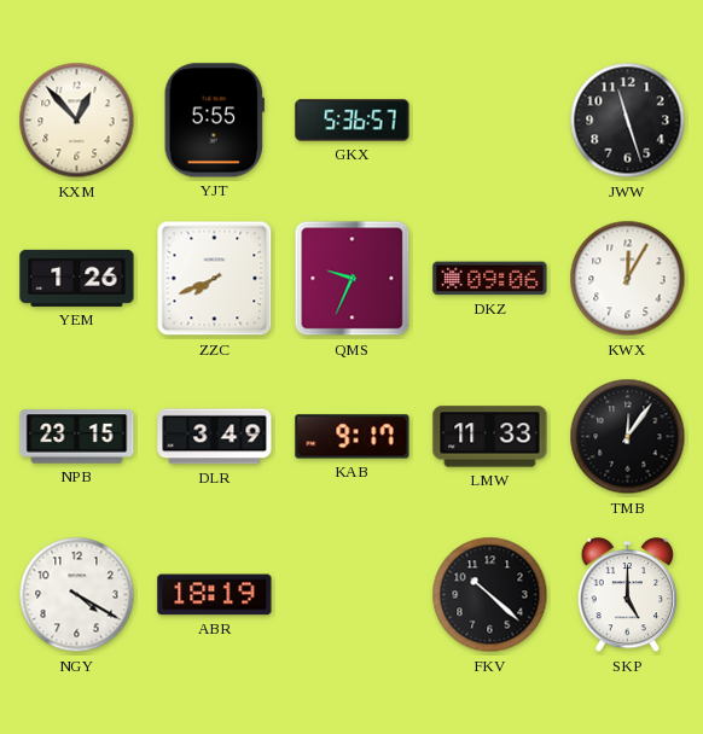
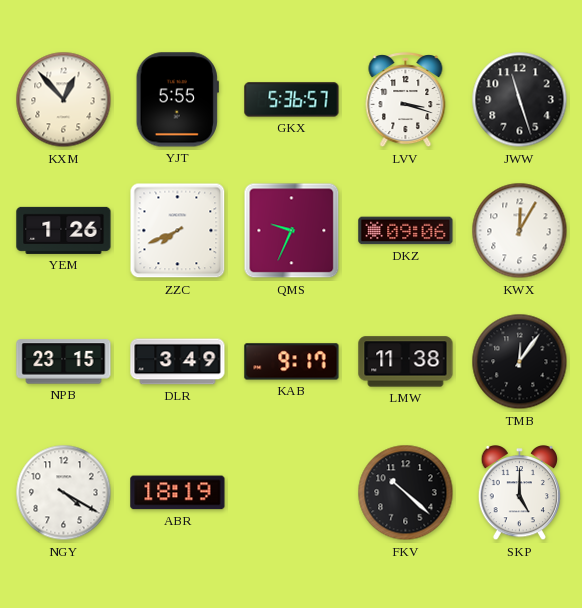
LVV: none -> 3:18
LMW: 11:33 -> 11:38
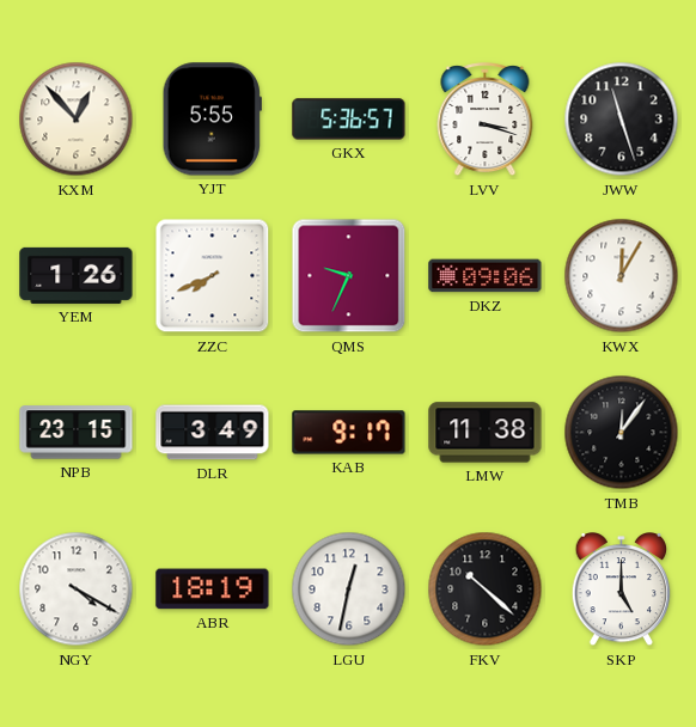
LGU: none -> 12:32
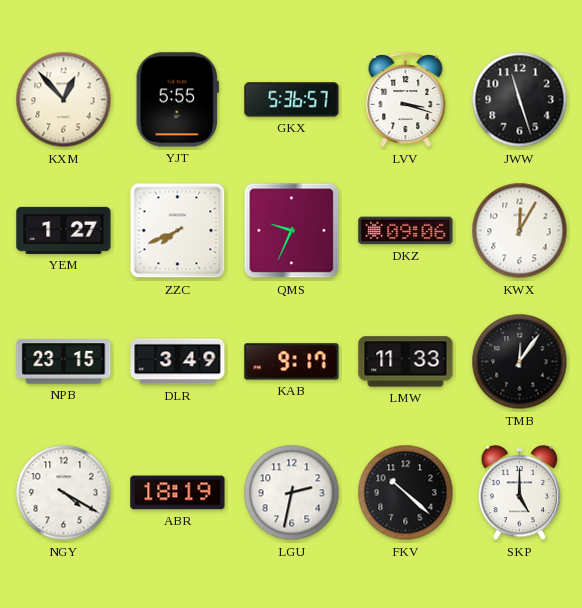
YEM: 1:26 -> 1:27
LMW: 11:38 -> 11:33
LGU: 12:32 -> 2:32
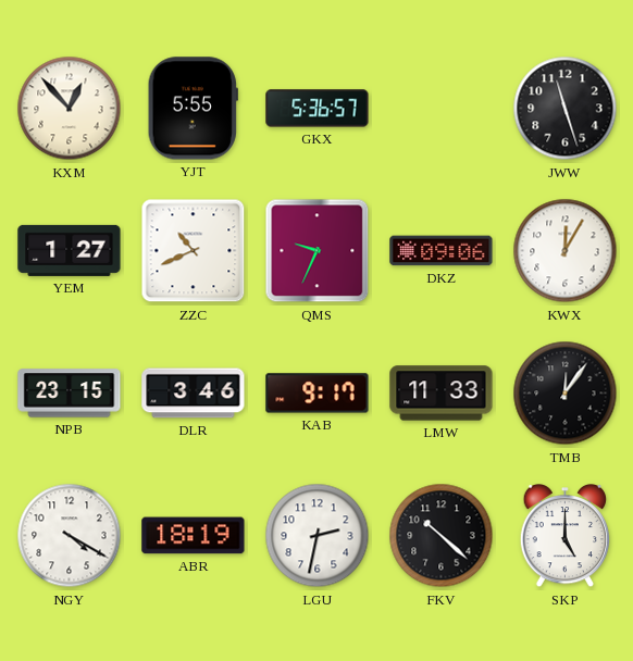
LVV: 3:18 -> none
ZZC: 7:41 -> 10:41
DLR: 3:49 -> 3:46
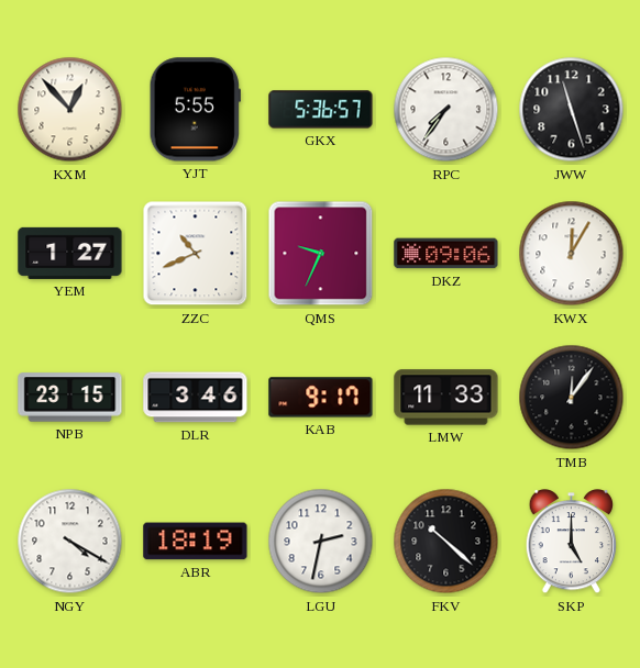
RPC: none -> 7:36
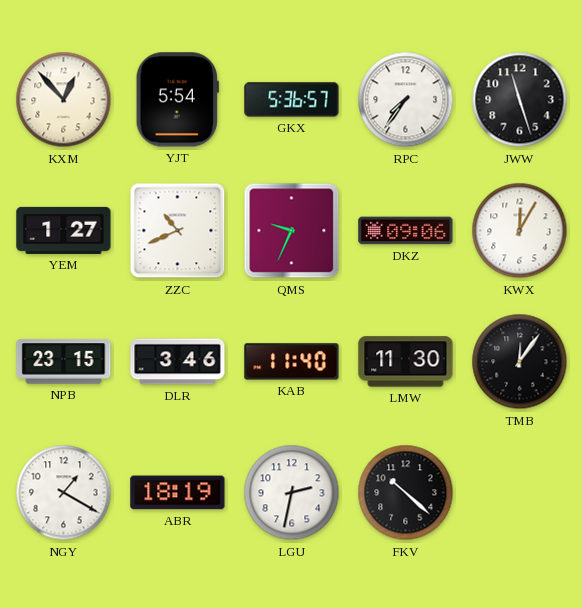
YJT: 5:55 -> 5:54
KAB: 9:17 -> 11:40
LMW: 11:33 -> 11:30
NGY: 4:20 -> 1:20
SKP: 5:00 -> none
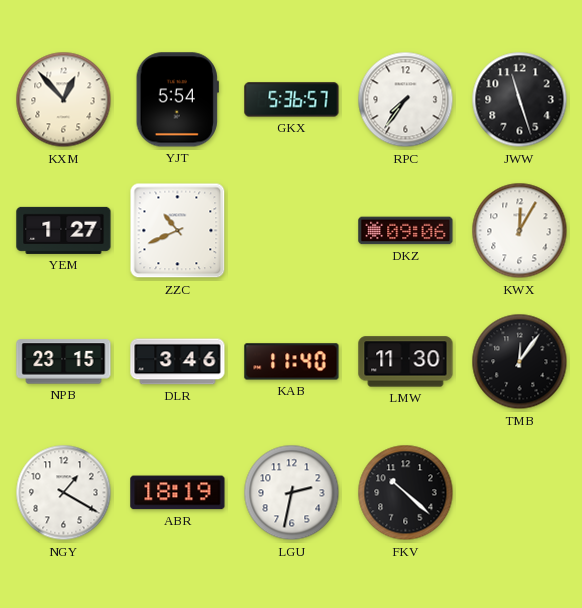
QMS: 9:34 -> none
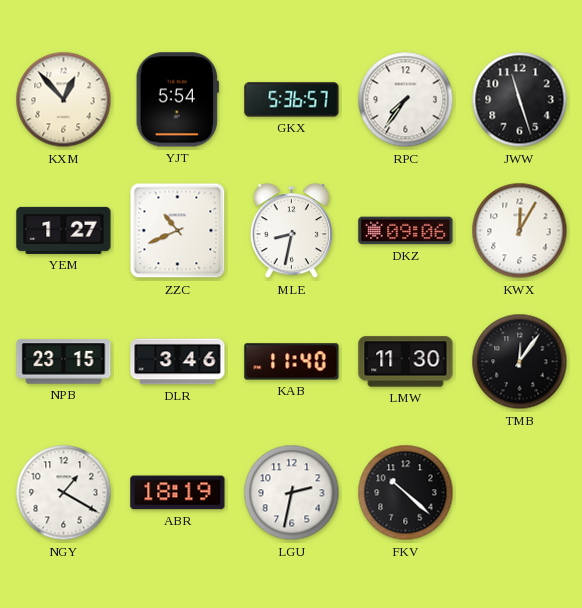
MLE: none -> 8:32
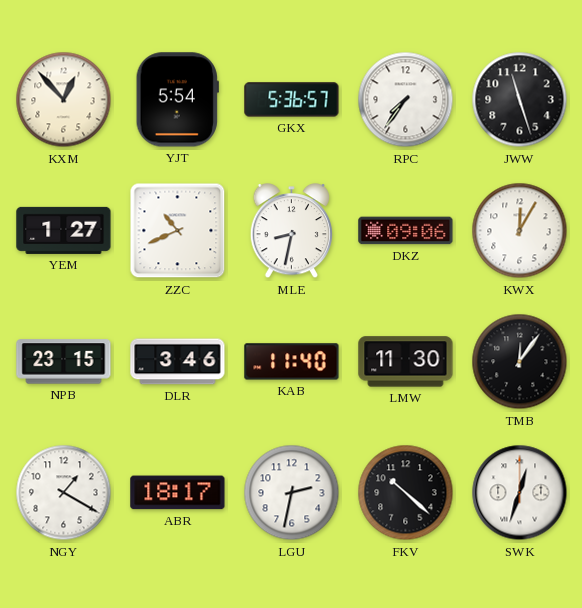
ABR: 18:19 -> 18:17
SWK: none -> 12:33
